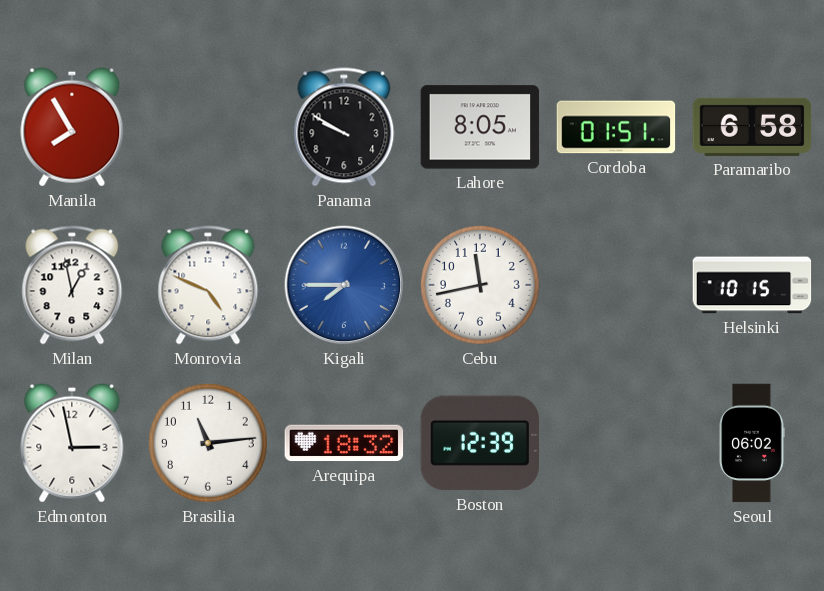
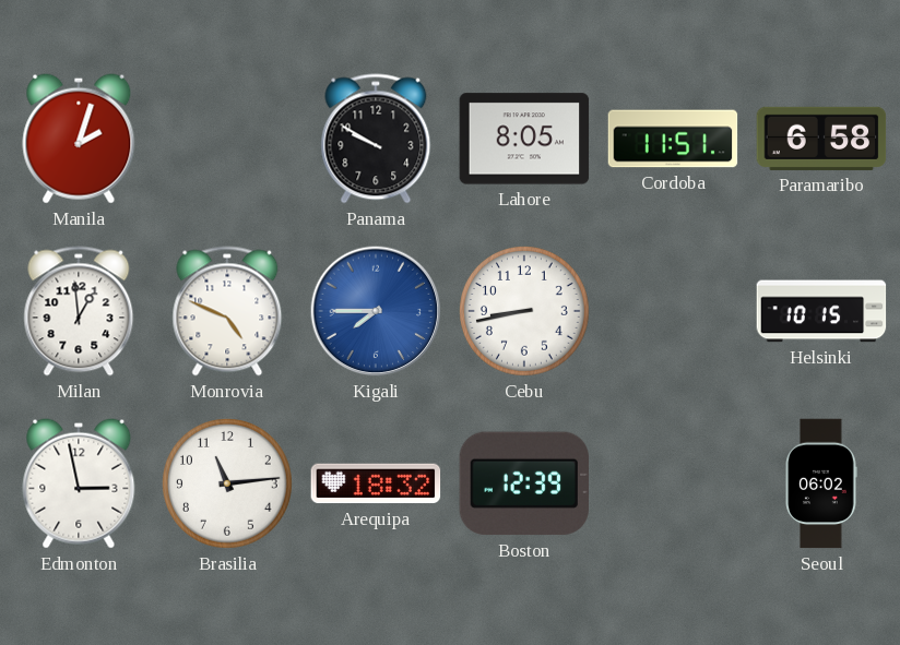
Manila: 7:55 -> 2:03
Cordoba: 01:51 -> 11:51
Milan: 12:58 -> 12:59
Cebu: 11:43 -> 8:43
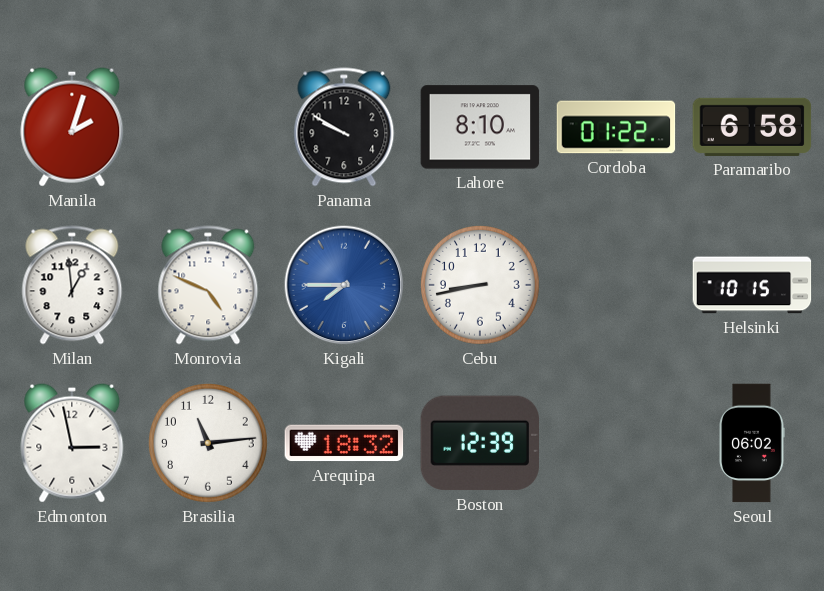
Lahore: 8:05 -> 8:10
Cordoba: 11:51 -> 01:22
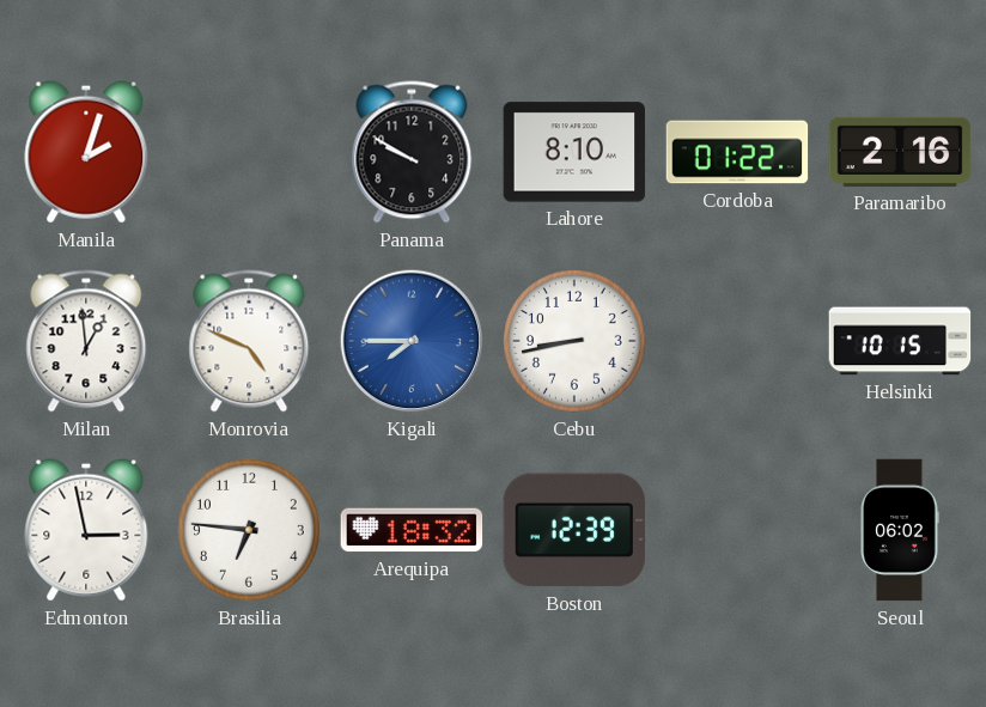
Paramaribo: 6:58 -> 2:16
Brasilia: 11:14 -> 6:46
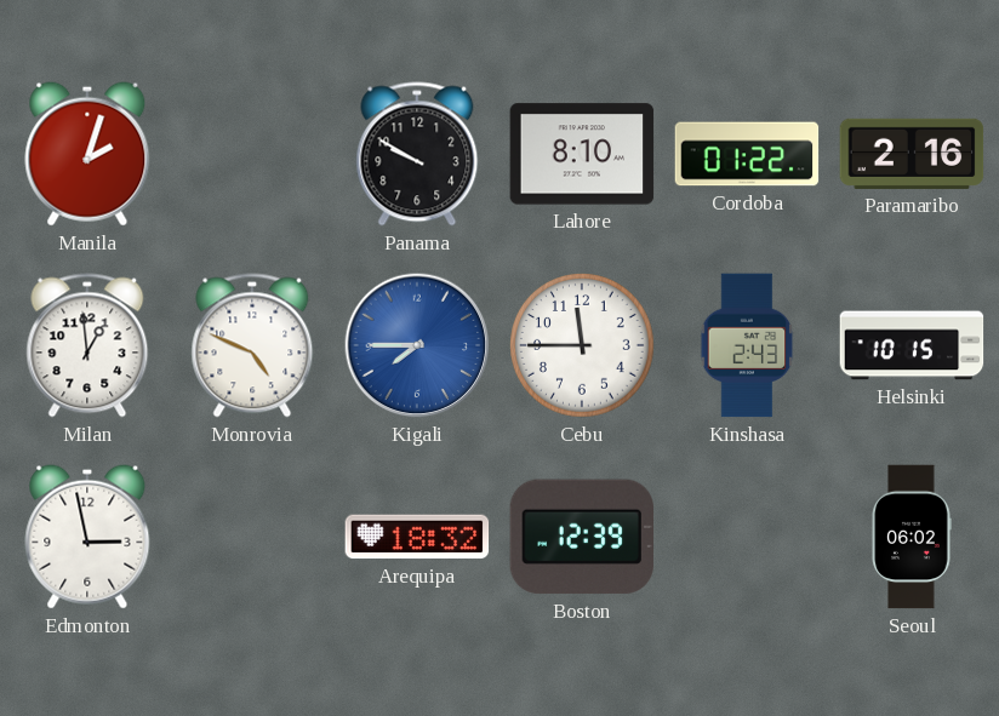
Cebu: 8:43 -> 11:45
Kinshasa: none -> 2:43
Brasilia: 6:46 -> none
